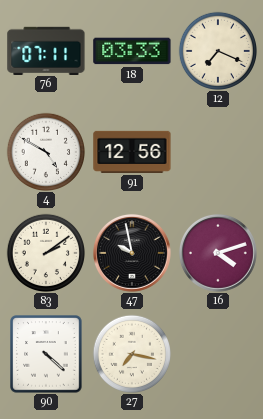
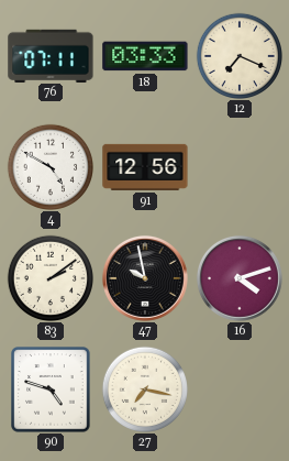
90: 4:22 -> 4:48
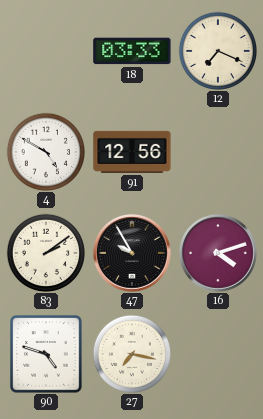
76: 07:11 -> none
47: 9:58 -> 9:55
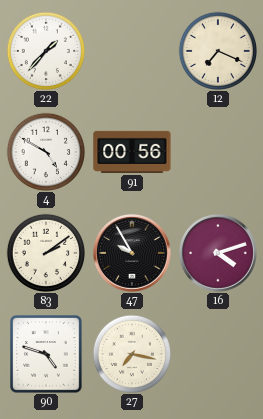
22: none -> 1:37
18: 03:33 -> none
91: 12:56 -> 00:56
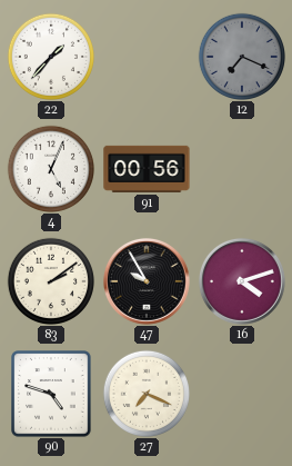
12 dial: cream -> grey
4: 4:50 -> 5:04
27: 7:17 -> 7:19
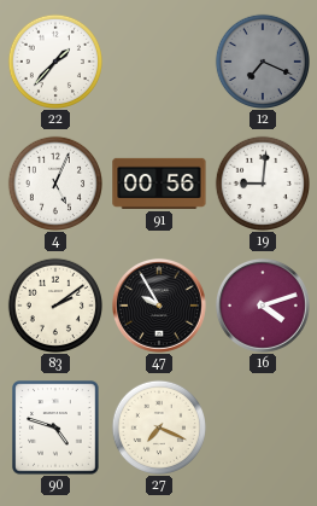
19: none -> 9:01
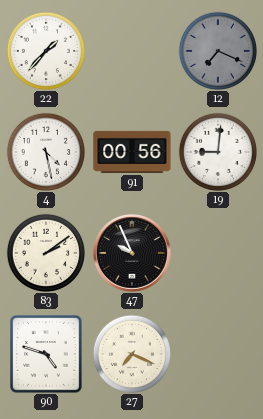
4: 5:04 -> 4:28
47: 9:55 -> 9:56
16: 4:12 -> none
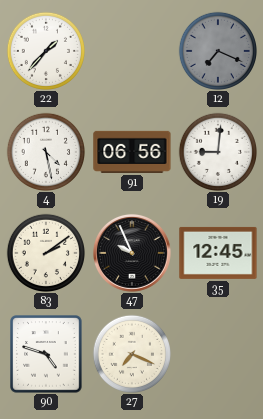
91: 00:56 -> 06:56
35: none -> 12:45
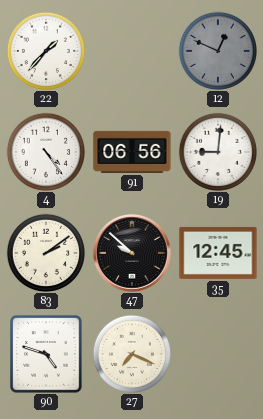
12: 7:19 -> 12:49
4: 4:28 -> 4:24
47: 9:56 -> 9:52
